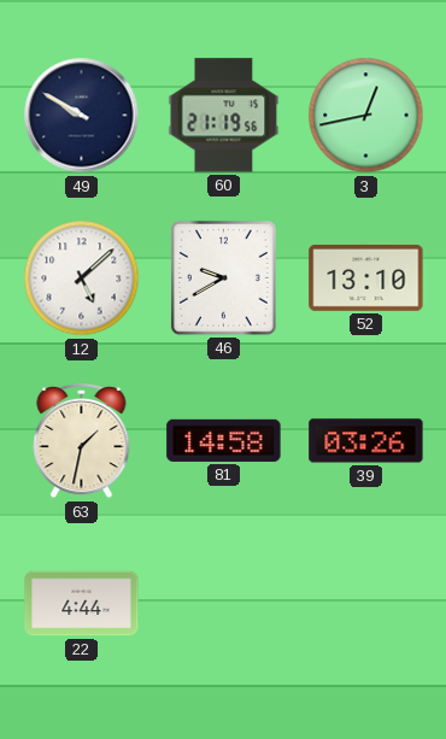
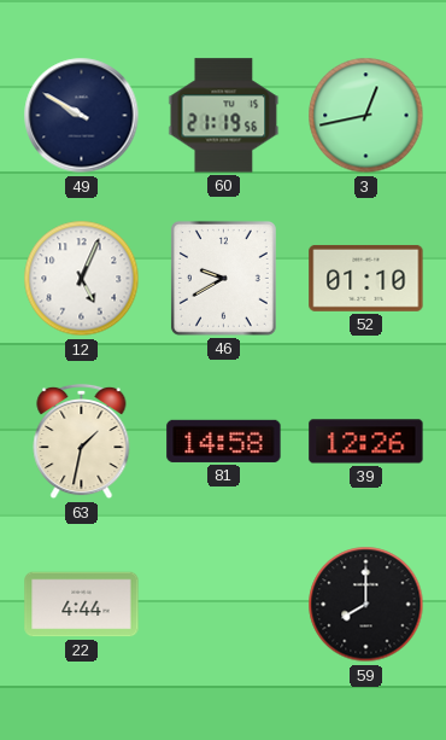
12: 5:08 -> 5:04
52: 13:10 -> 01:10
39: 03:26 -> 12:26
59: none -> 8:00
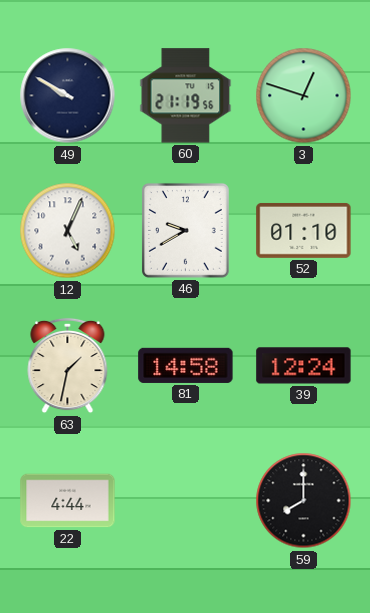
3: 12:43 -> 12:48
39: 12:26 -> 12:24
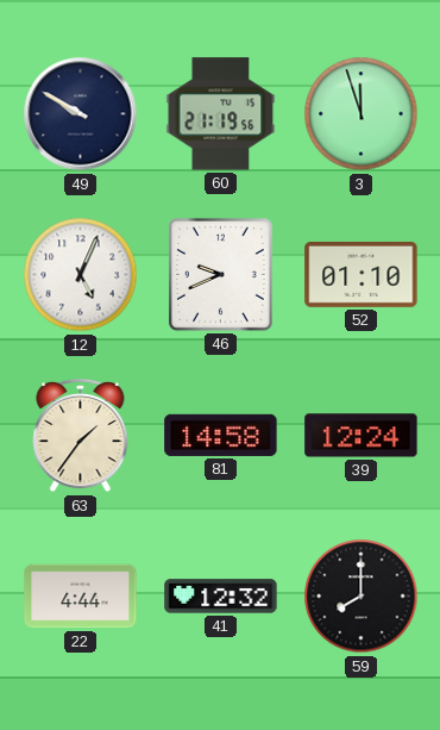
3: 12:48 -> 11:57
46: 9:40 -> 9:41
63: 1:32 -> 1:36
41: none -> 12:32
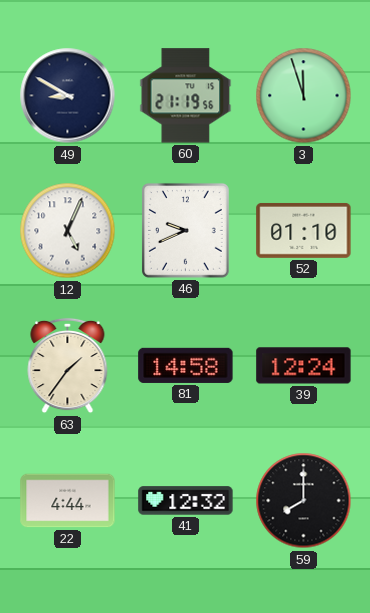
49: 9:50 -> 8:50
